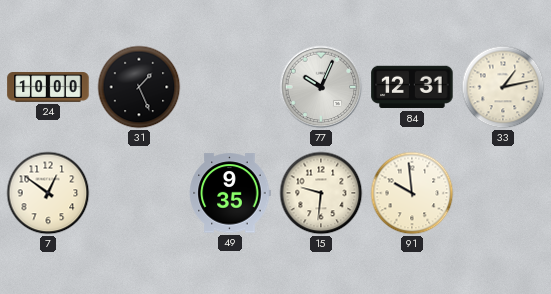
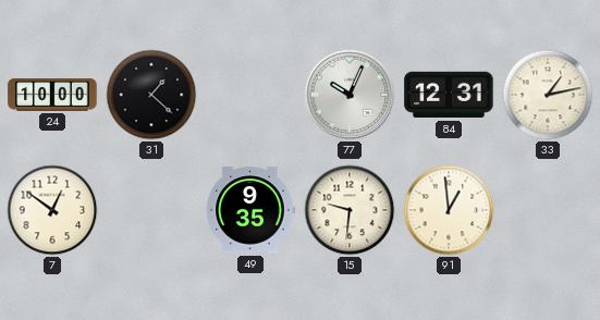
31: 1:26 -> 1:22
91: 9:59 -> 12:59
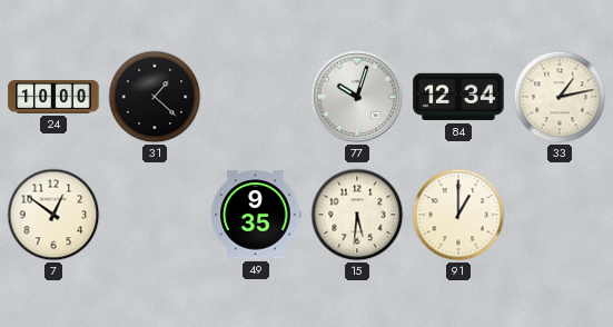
77: 10:04 -> 10:03
84: 12:31 -> 12:34
15: 9:31 -> 5:31
91: 12:59 -> 1:00
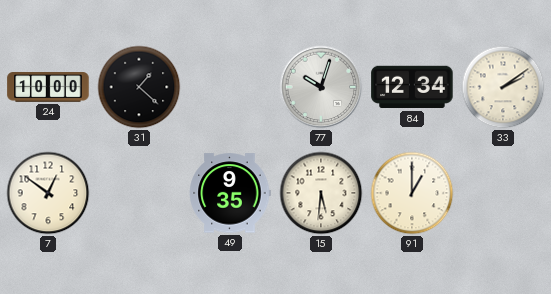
33: 1:13 -> 2:09
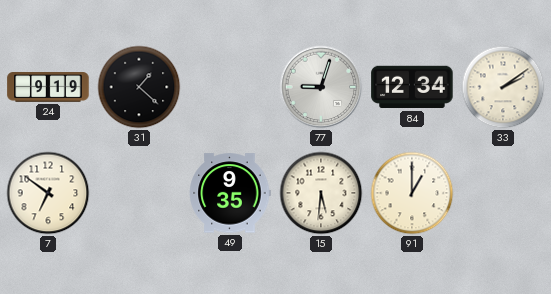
24: 10:00 -> 9:19
77: 10:03 -> 9:03
7: 12:51 -> 6:51
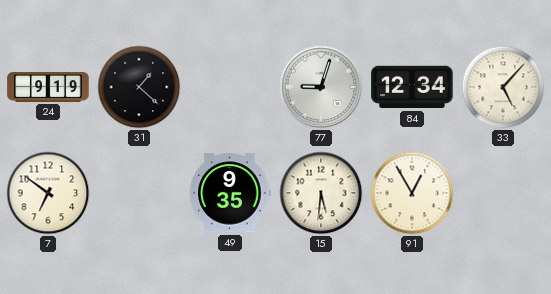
33: 2:09 -> 5:07
91: 1:00 -> 12:55
